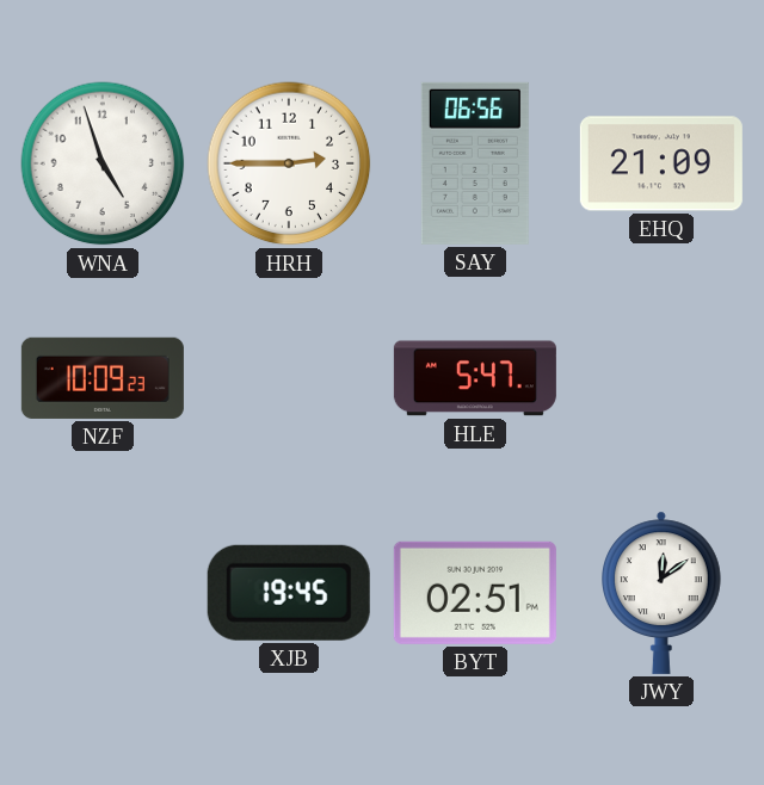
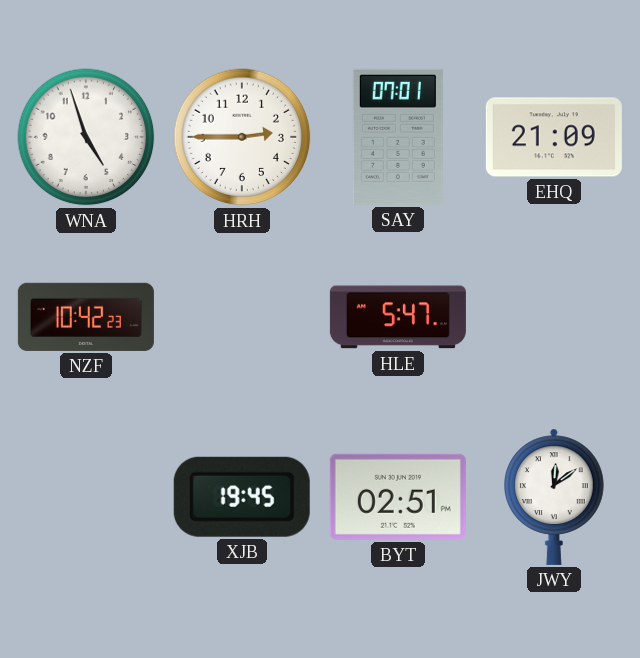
SAY: 06:56 -> 07:01
NZF: 10:09 -> 10:42
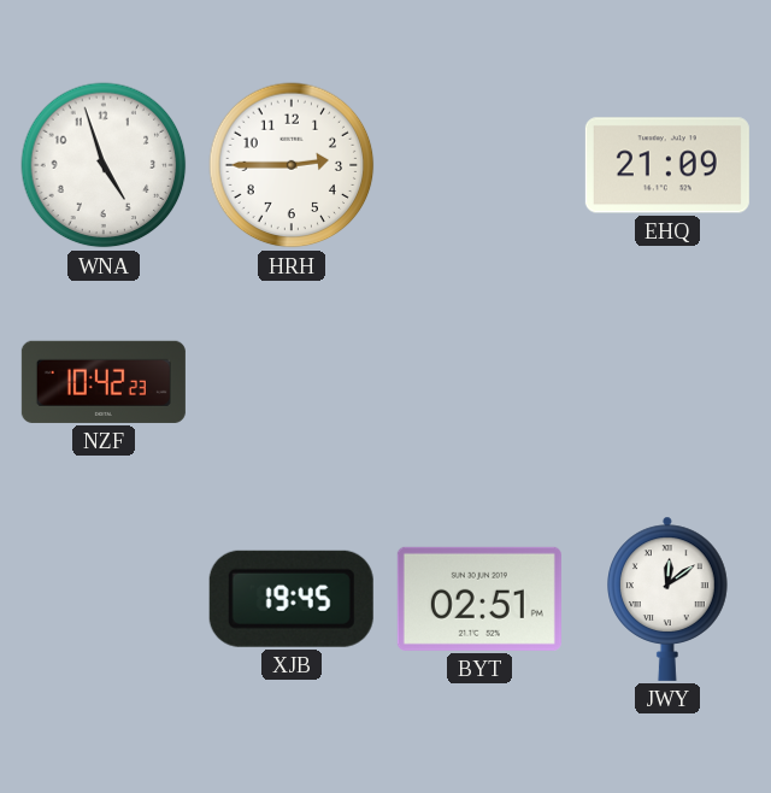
SAY: 07:01 -> none
HLE: 5:47 -> none
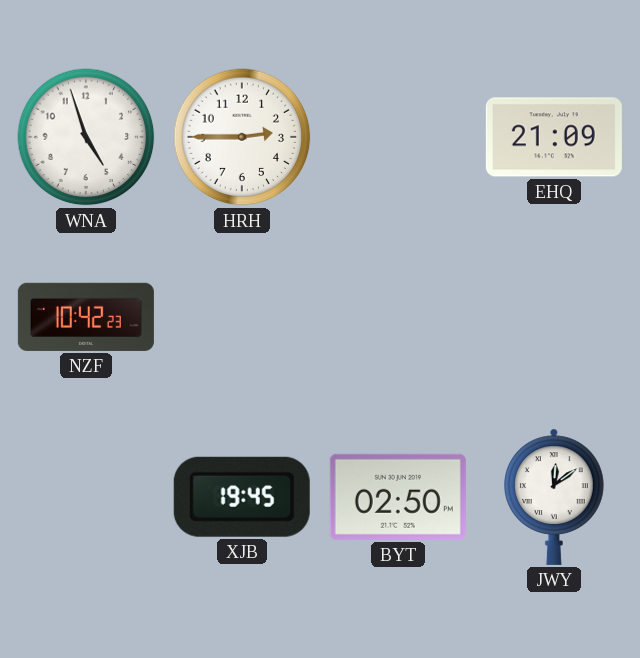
BYT: 02:51 -> 02:50
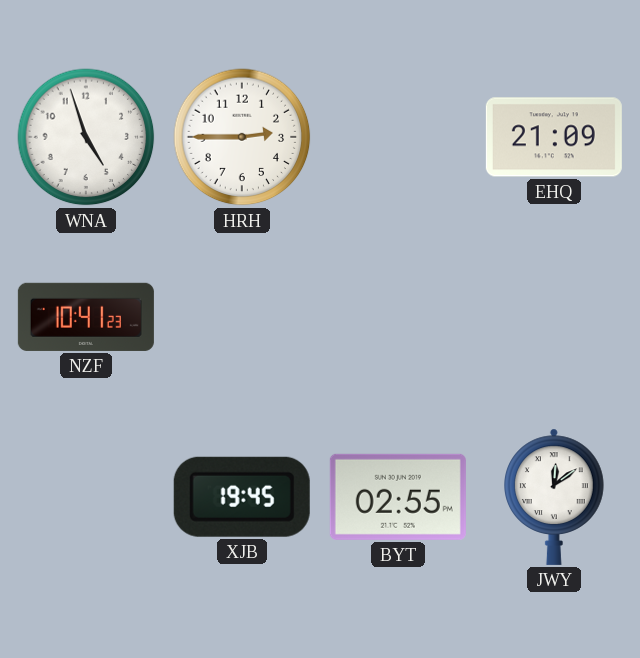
NZF: 10:42 -> 10:41
BYT: 02:50 -> 02:55
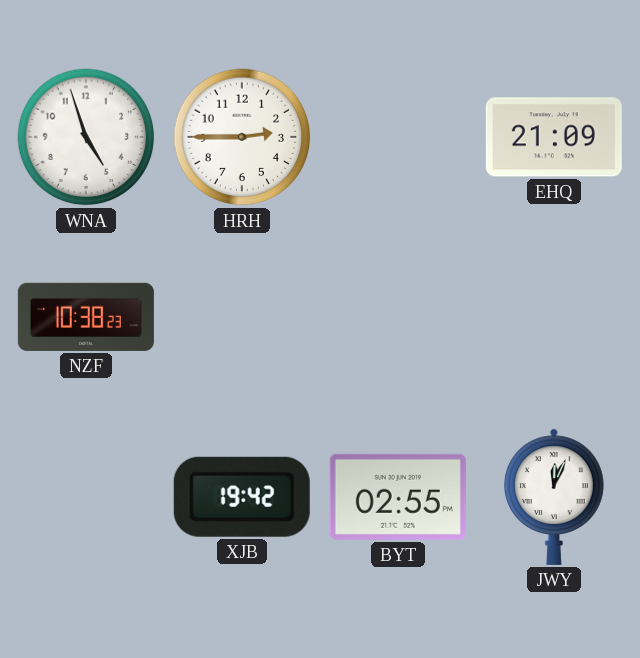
NZF: 10:41 -> 10:38
XJB: 19:45 -> 19:42
JWY: 12:09 -> 12:04
